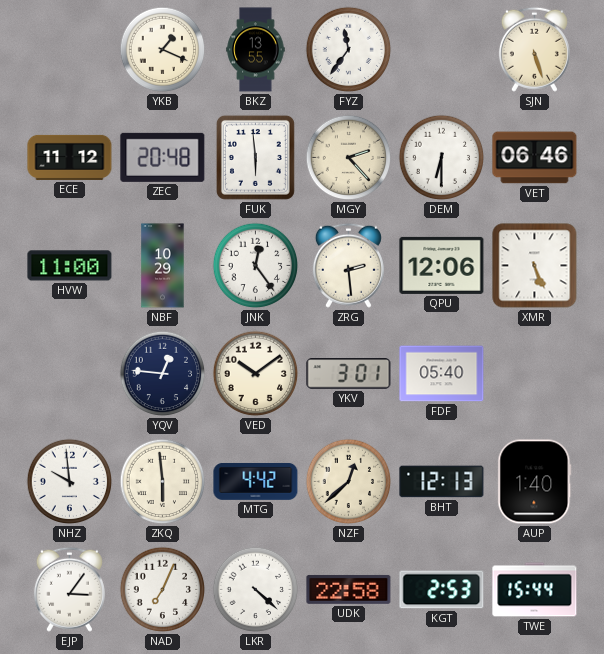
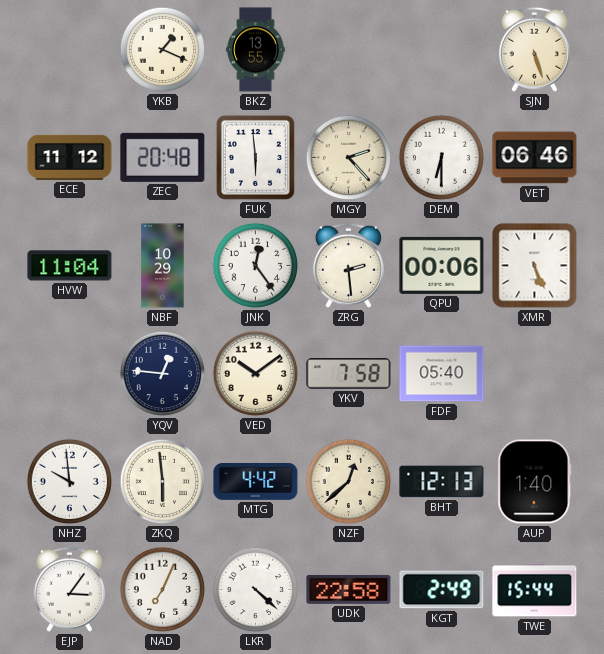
FYZ: 11:36 -> none
HVW: 11:00 -> 11:04
QPU: 12:06 -> 00:06
YKV: 3:01 -> 7:58
KGT: 2:53 -> 2:49
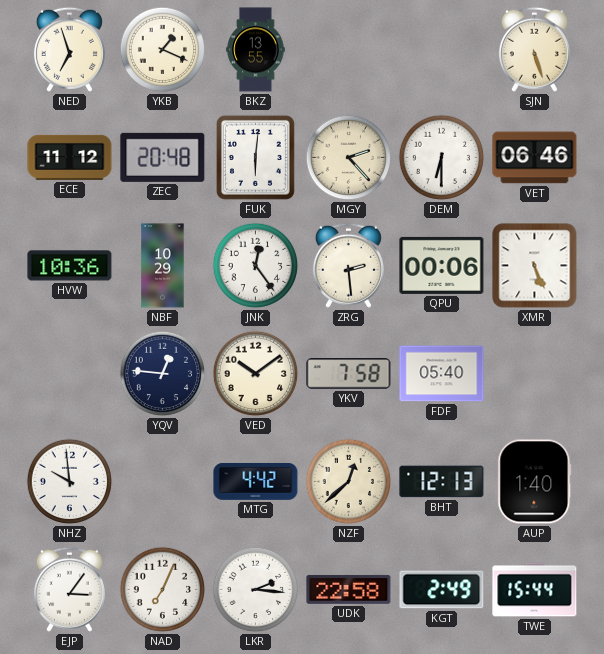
NED: none -> 6:57
FUK: 5:59 -> 6:01
HVW: 11:04 -> 10:36
ZKQ: 5:59 -> none
LKR: 4:22 -> 2:16
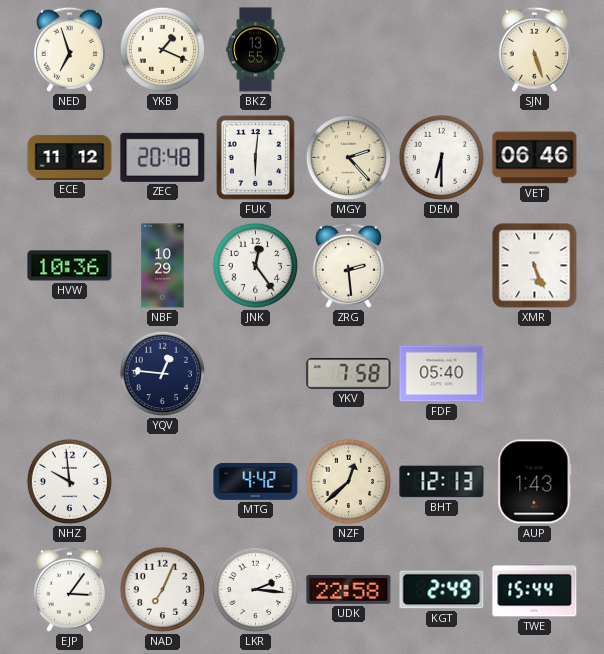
QPU: 00:06 -> none
VED: 10:09 -> none
AUP: 1:40 -> 1:43
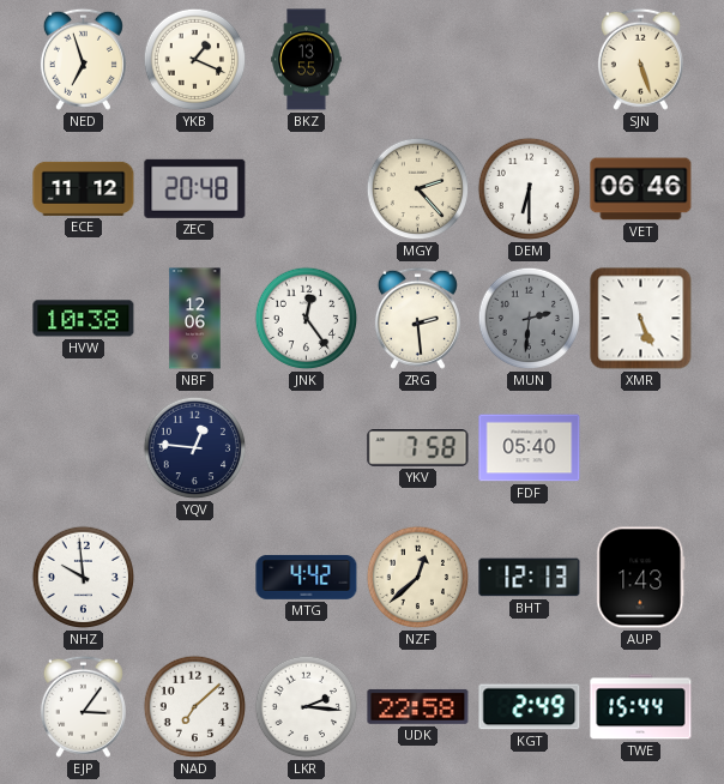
FUK: 6:01 -> none
HVW: 10:36 -> 10:38
NBF: 10:29 -> 12:06
MUN: none -> 2:31
NAD: 7:04 -> 7:08
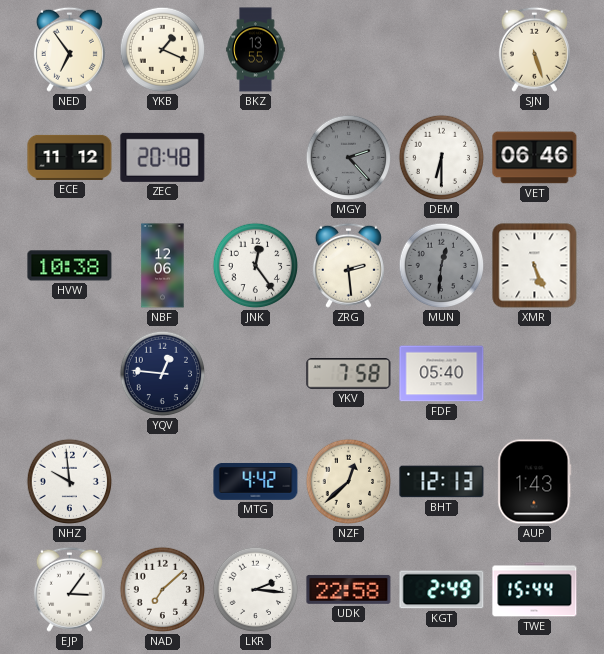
NED: 6:57 -> 6:54
MGY dial: cream -> grey
MUN: 2:31 -> 12:31
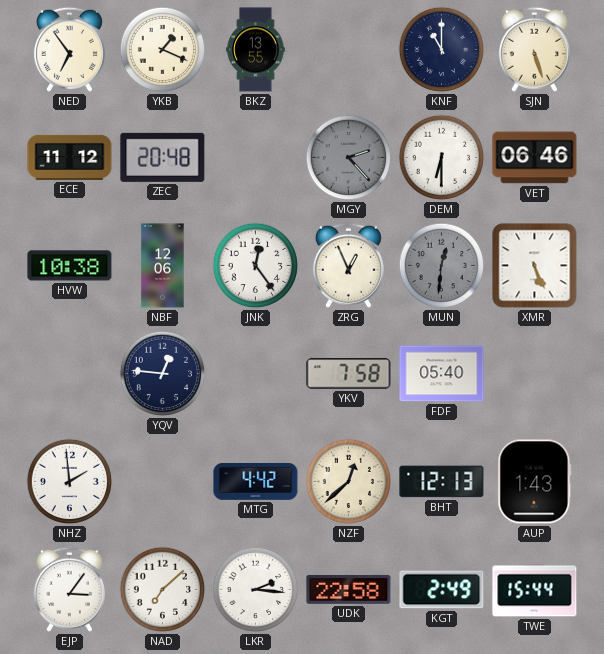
KNF: none -> 11:00
ZRG: 2:29 -> 12:56
NHZ: 9:59 -> 1:59
